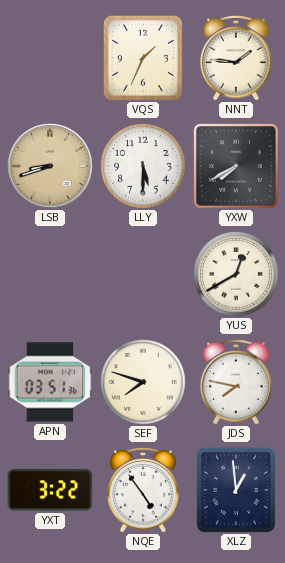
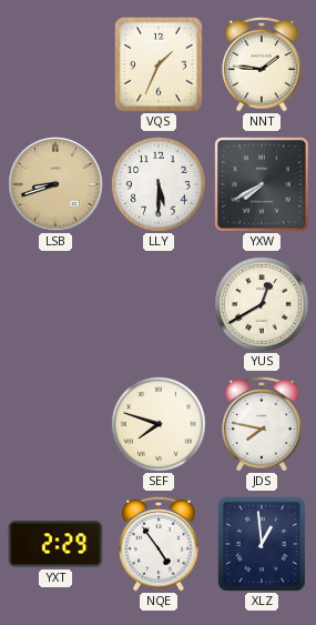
APN: 03:51 -> none
YXT: 3:22 -> 2:29
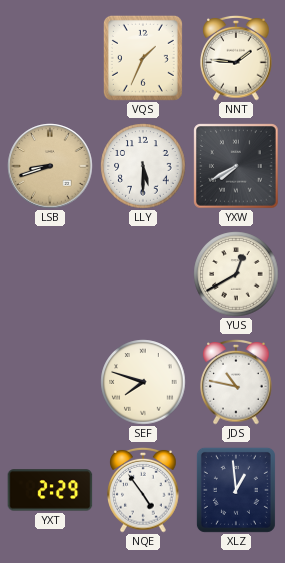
JDS: 7:47 -> 10:47
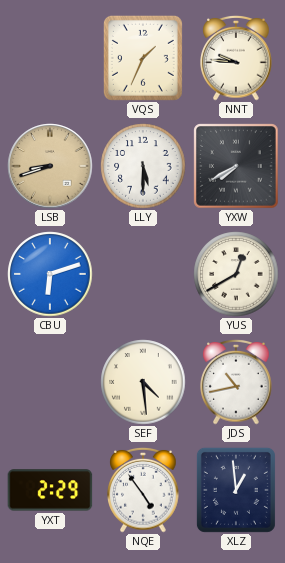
NNT: 1:46 -> 9:46
CBU: none -> 6:12
SEF: 7:48 -> 4:29
JDS: 10:47 -> 10:43
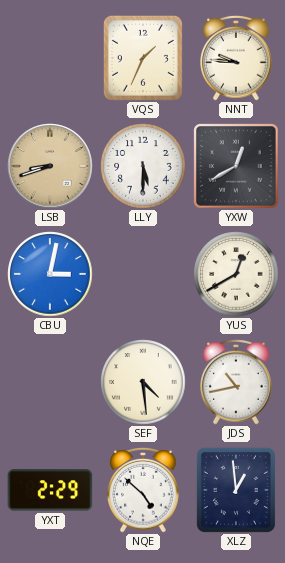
YXW: 7:40 -> 12:40
CBU: 6:12 -> 3:02
NQE: 4:54 -> 4:52
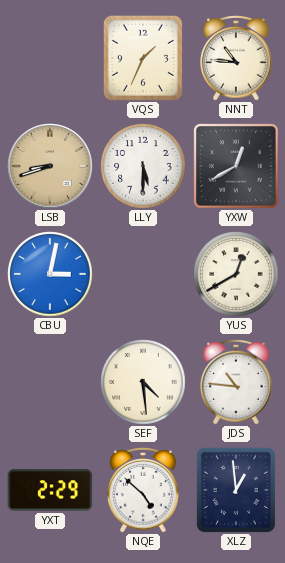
NNT: 9:46 -> 10:46
JDS: 10:43 -> 10:46
